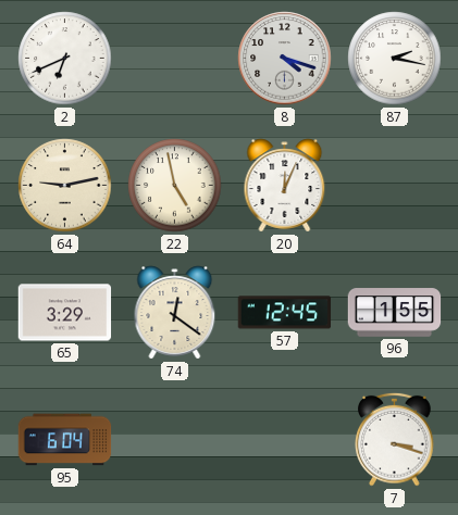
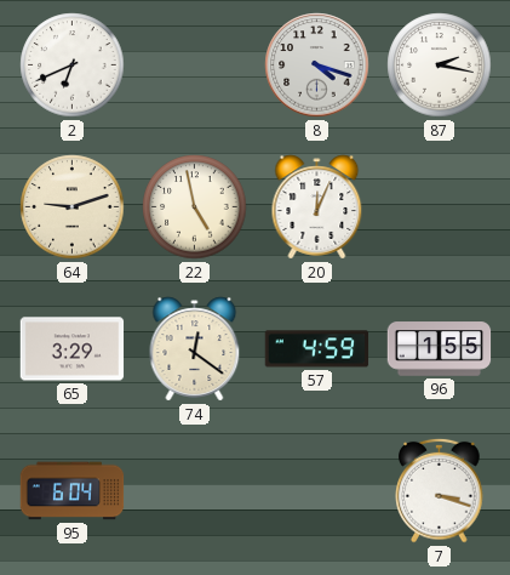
64: 9:13 -> 9:12
57: 12:45 -> 4:59
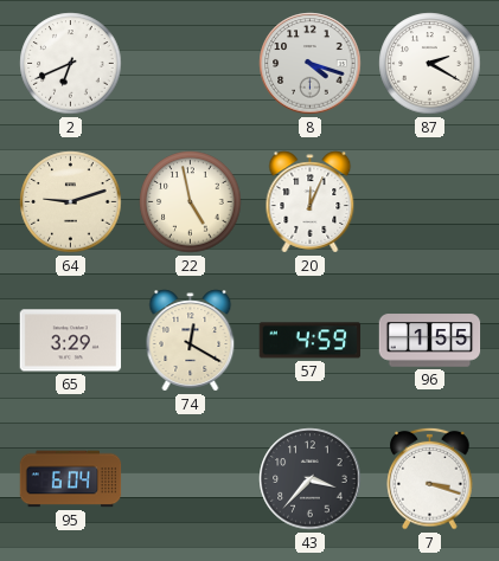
87: 2:17 -> 2:20
74: 12:21 -> 12:20
43: none -> 3:37
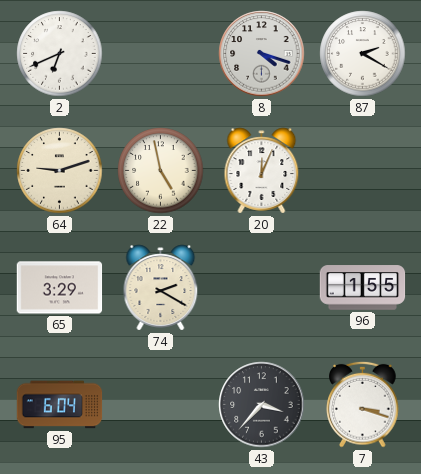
74: 12:20 -> 2:20
57: 4:59 -> none
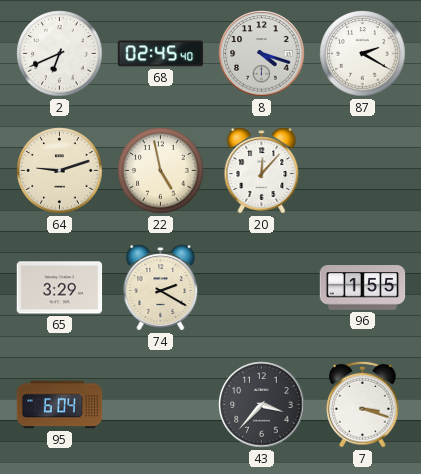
68: none -> 02:45
20: 12:04 -> 12:07
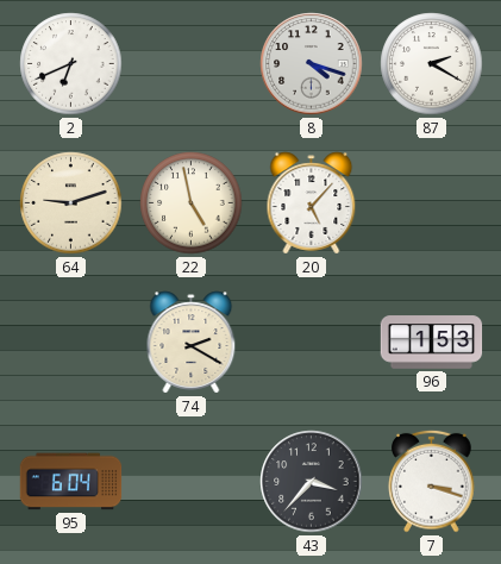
68: 02:45 -> none
20: 12:07 -> 5:07
65: 3:29 -> none
96: 1:55 -> 1:53
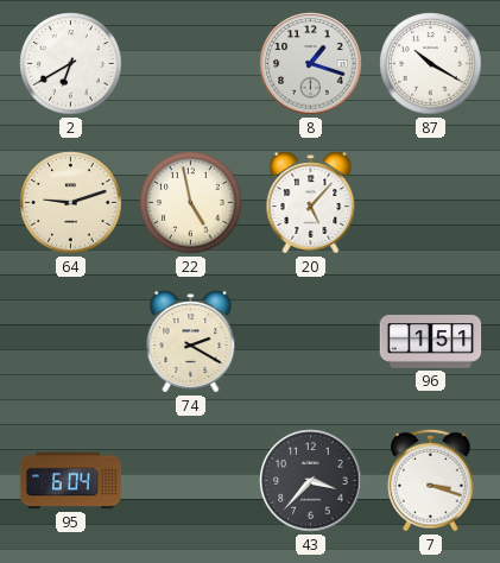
2: 6:41 -> 6:40
8: 4:18 -> 1:18
87: 2:20 -> 10:20
96: 1:53 -> 1:51
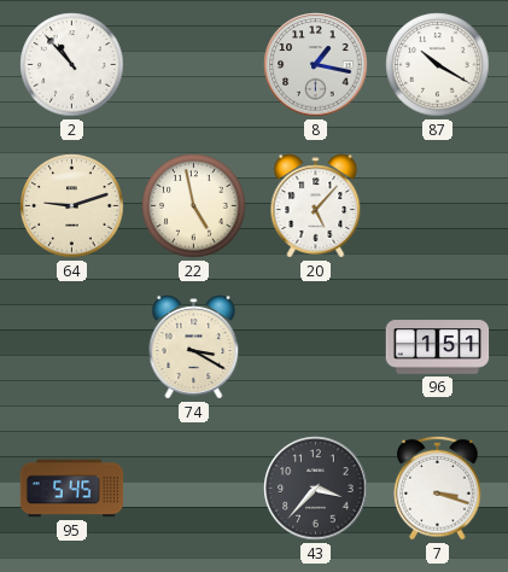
2: 6:40 -> 10:53
8: 1:18 -> 1:17
74: 2:20 -> 3:20
95: 6:04 -> 5:45
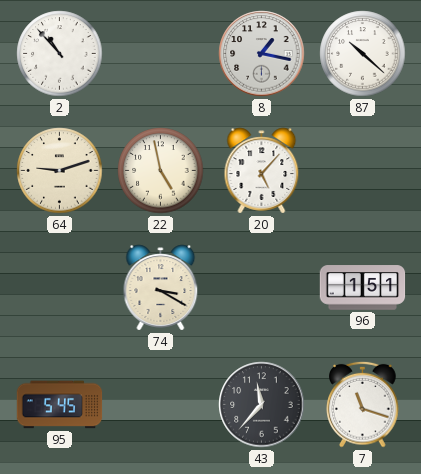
87: 10:20 -> 10:22
43: 3:37 -> 11:37
7: 3:18 -> 11:18
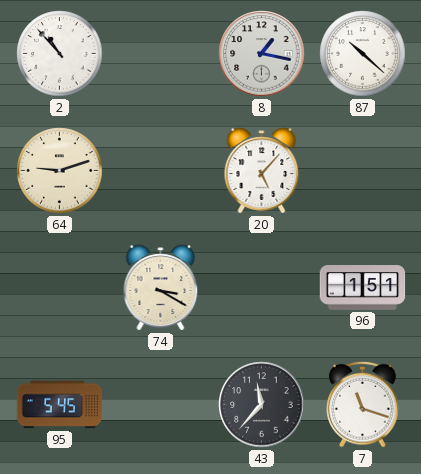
22: 4:58 -> none
